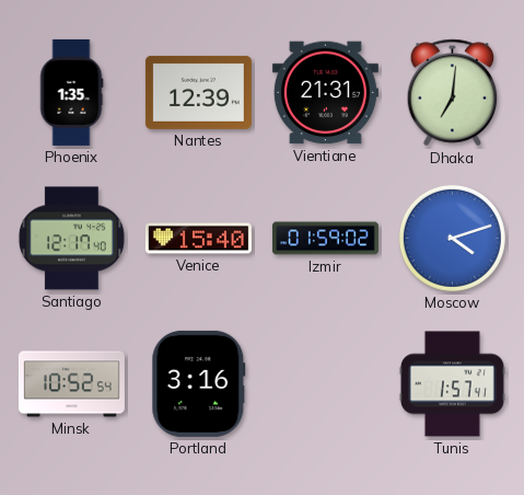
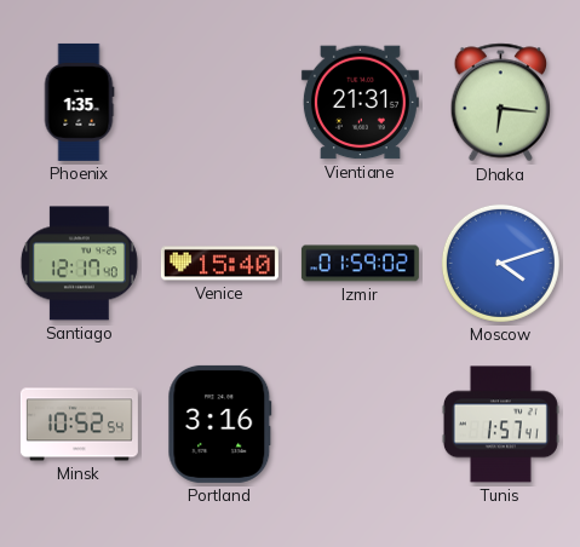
Nantes: 12:39 -> none
Dhaka: 7:01 -> 6:16
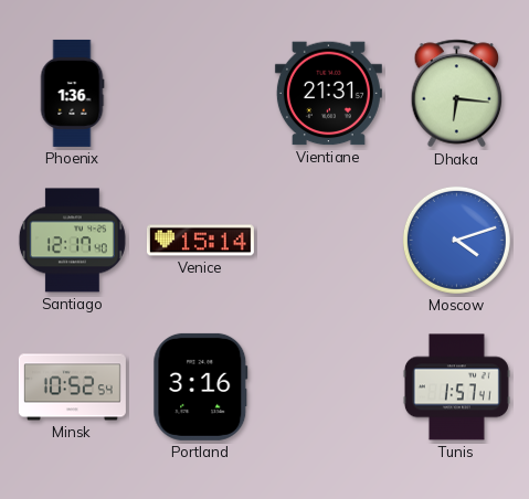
Phoenix: 1:35 -> 1:36
Venice: 15:40 -> 15:14
Izmir: 01:59 -> none
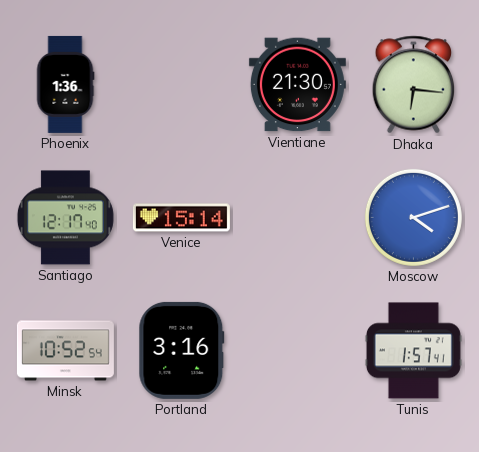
Vientiane: 21:31 -> 21:30
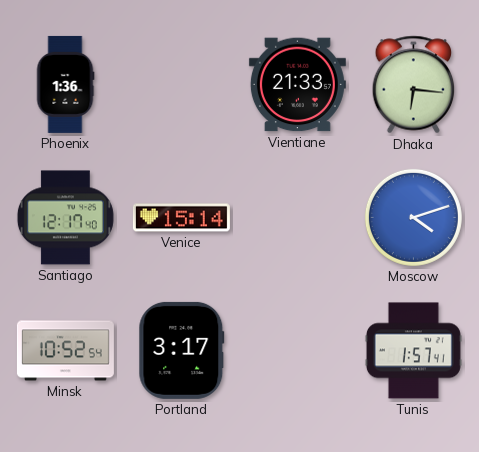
Vientiane: 21:30 -> 21:33
Portland: 3:16 -> 3:17
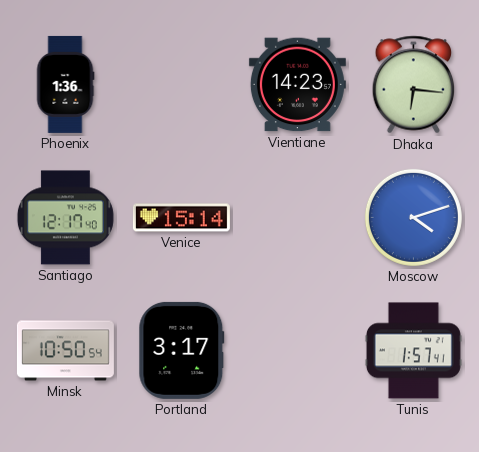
Vientiane: 21:33 -> 14:23
Minsk: 10:52 -> 10:50
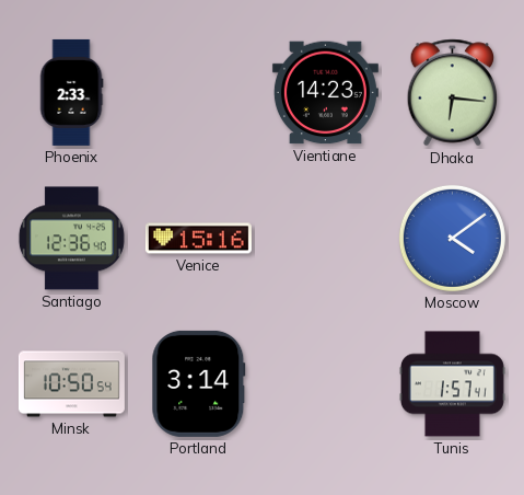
Phoenix: 1:36 -> 2:33
Santiago: 12:17 -> 12:36
Venice: 15:14 -> 15:16
Moscow: 4:12 -> 4:09
Portland: 3:17 -> 3:14
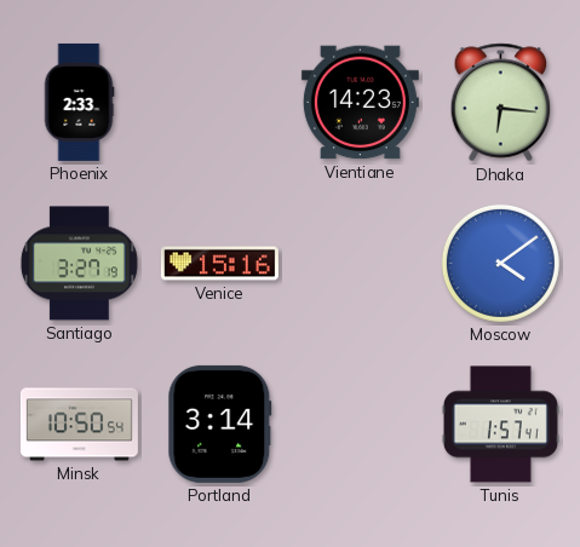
Santiago: 12:36 -> 3:27
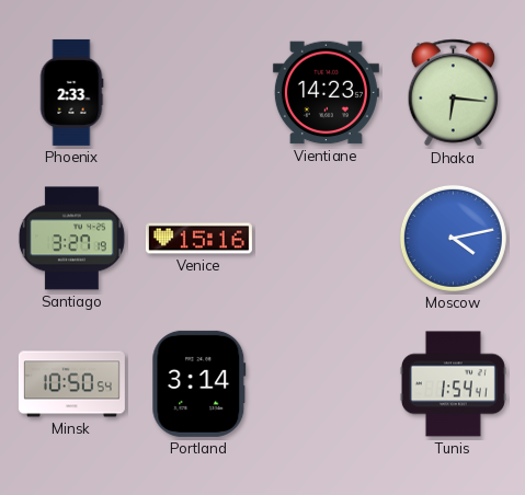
Moscow: 4:09 -> 4:13
Tunis: 1:57 -> 1:54
